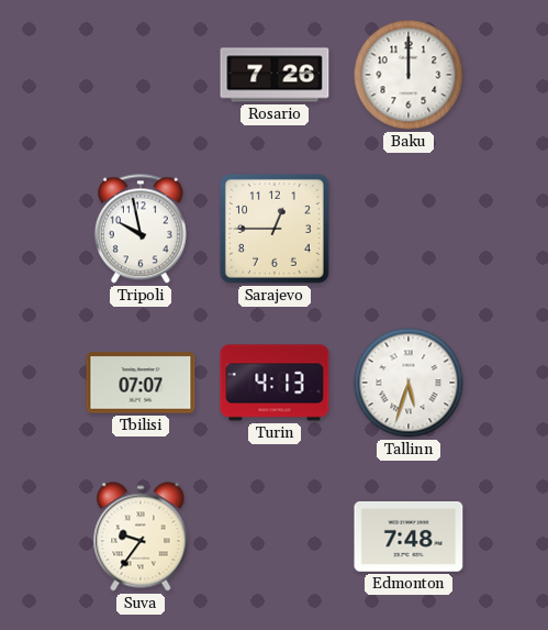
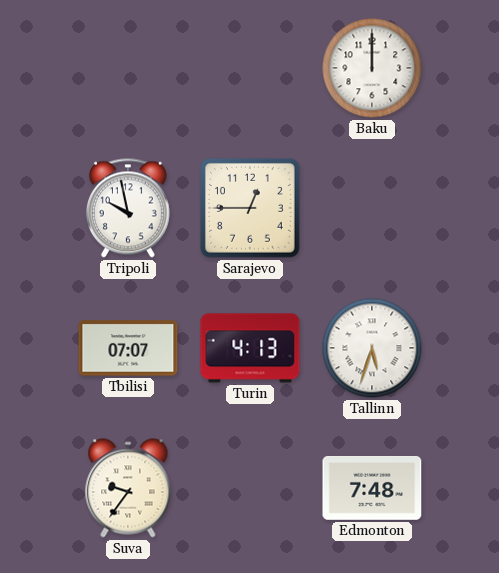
Rosario: 7:26 -> none
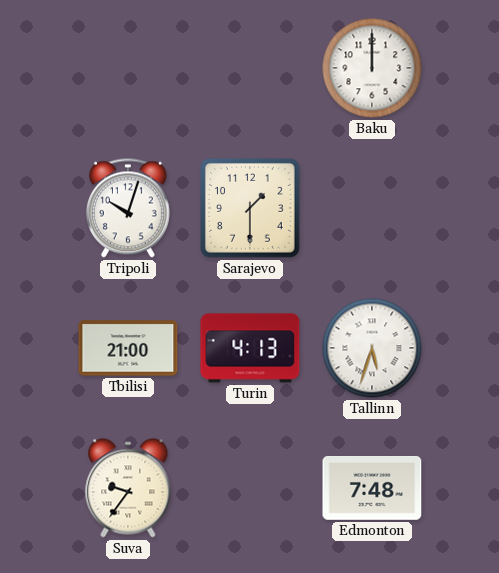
Tripoli: 9:58 -> 10:03
Sarajevo: 12:45 -> 1:30
Tbilisi: 07:07 -> 21:00
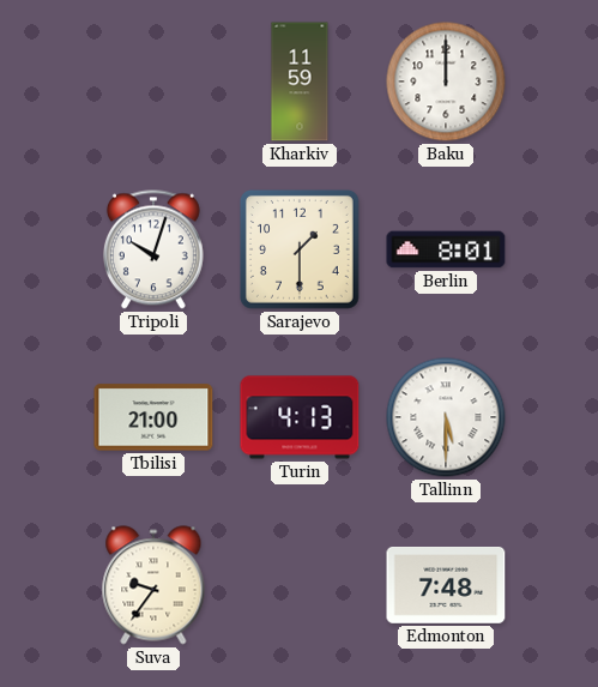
Kharkiv: none -> 11:59
Berlin: none -> 8:01
Tallinn: 5:33 -> 5:30
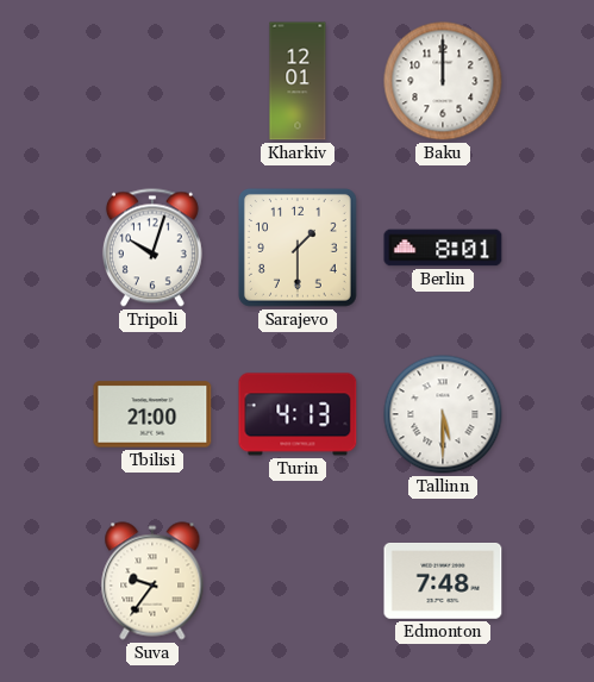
Kharkiv: 11:59 -> 12:01
